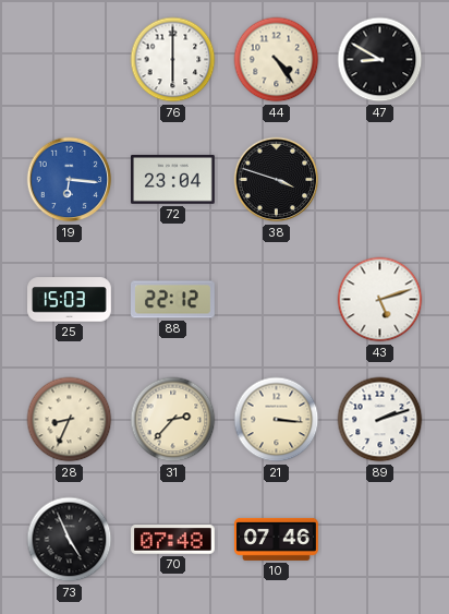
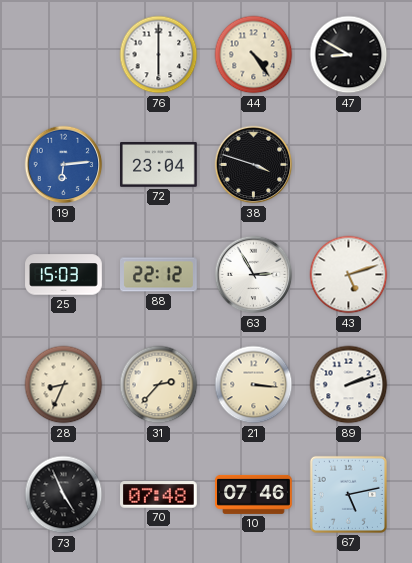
19: 6:16 -> 6:14
63: none -> 2:55
67: none -> 5:13
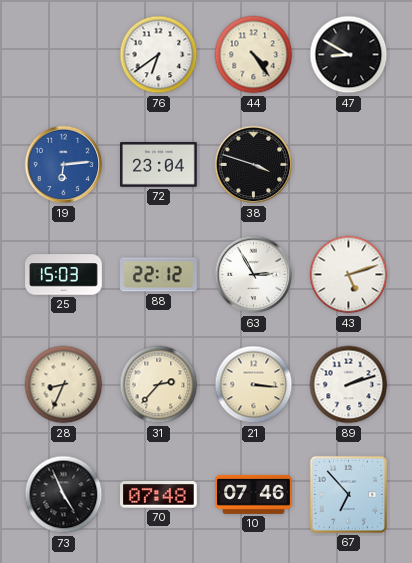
76: 6:00 -> 6:39
67: 5:13 -> 6:53
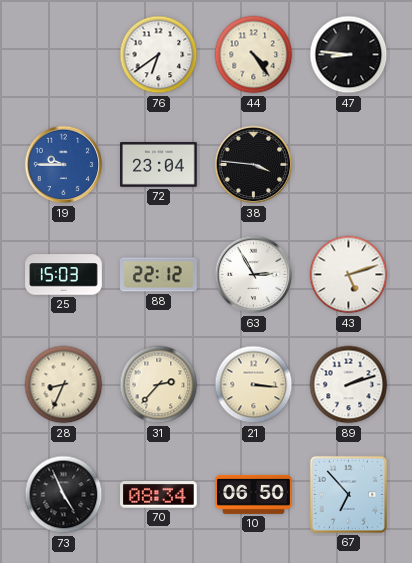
47: 8:50 -> 8:46
19: 6:14 -> 9:45
38: 3:48 -> 3:46
70: 07:48 -> 08:34
10: 07:46 -> 06:50
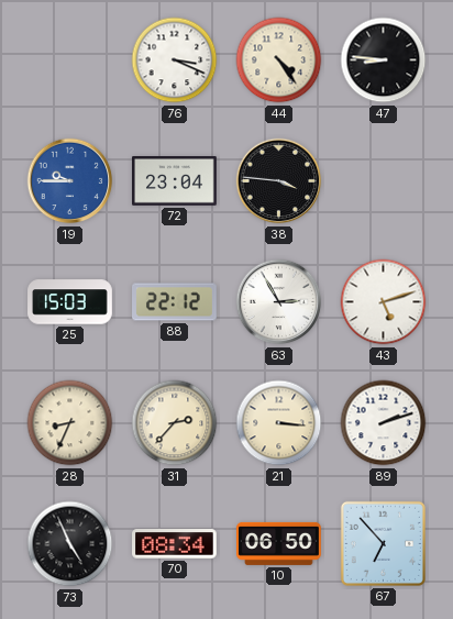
76: 6:39 -> 3:19
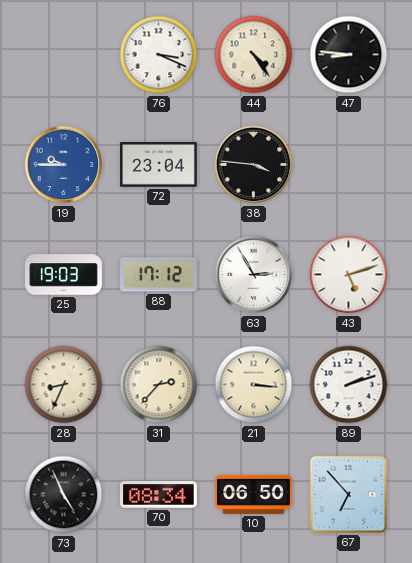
25: 15:03 -> 19:03
88: 22:12 -> 17:12
